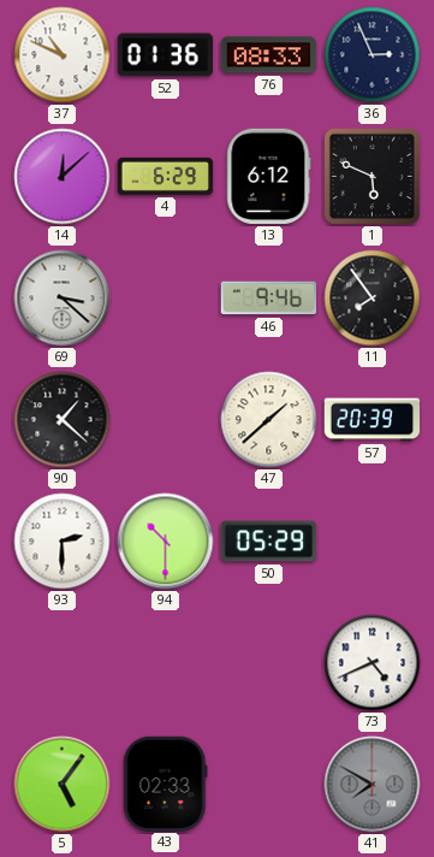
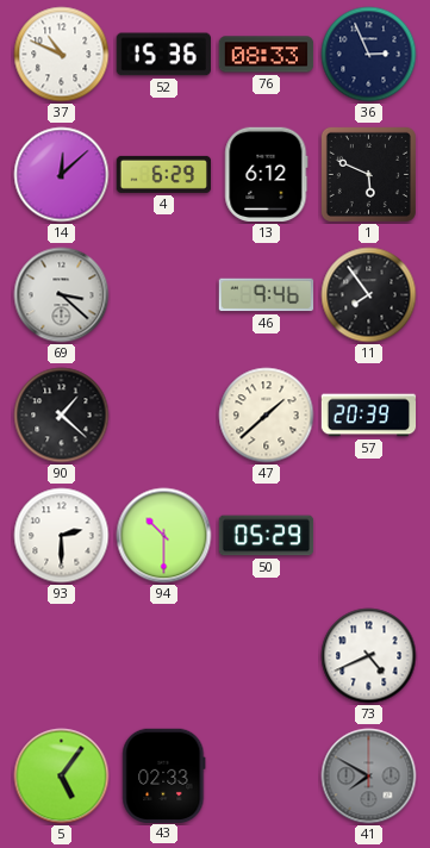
52: 01:36 -> 15:36
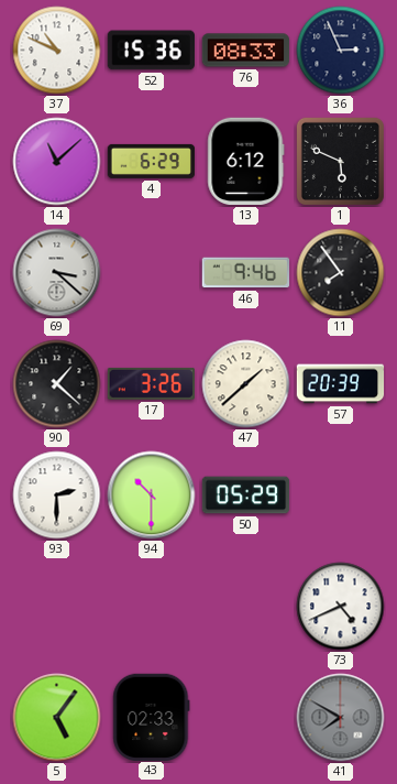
14: 12:08 -> 11:08
17: none -> 3:26
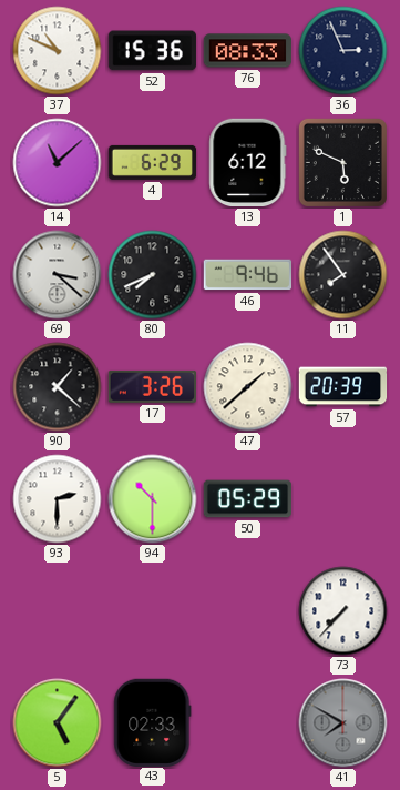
80: none -> 7:41
73: 4:41 -> 7:37
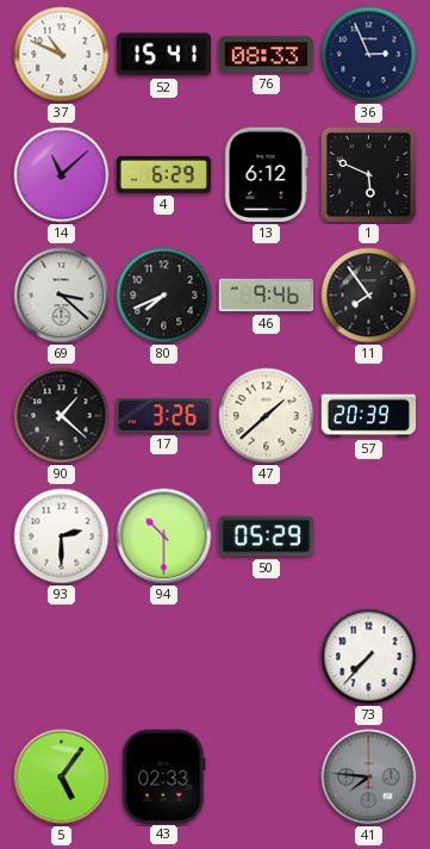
52: 15:36 -> 15:41
41: 7:50 -> 7:46
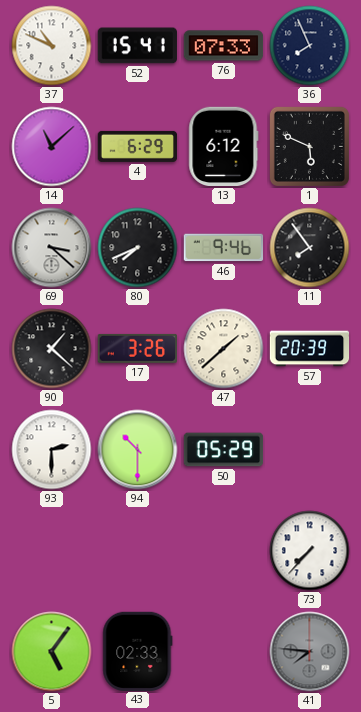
76: 08:33 -> 07:33
36: 2:56 -> 7:56
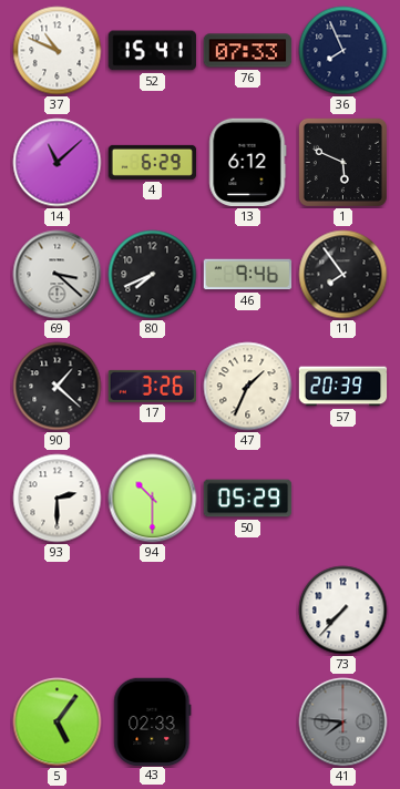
47: 1:38 -> 1:34
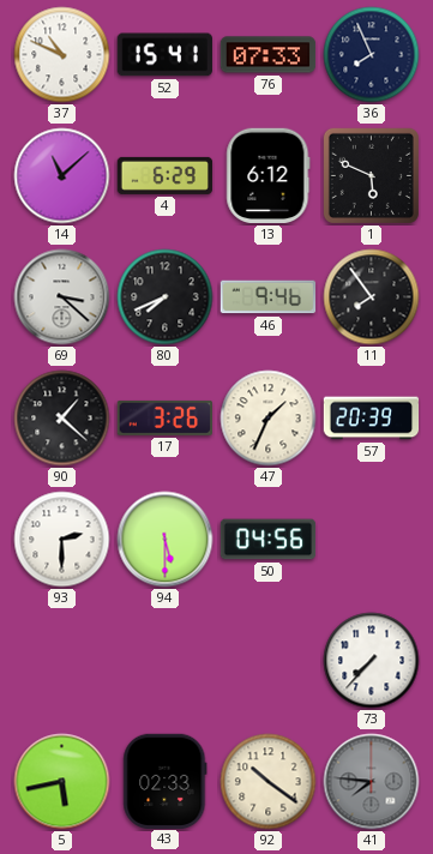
94: 10:30 -> 5:30
50: 05:29 -> 04:56
5: 5:06 -> 5:43
92: none -> 10:21
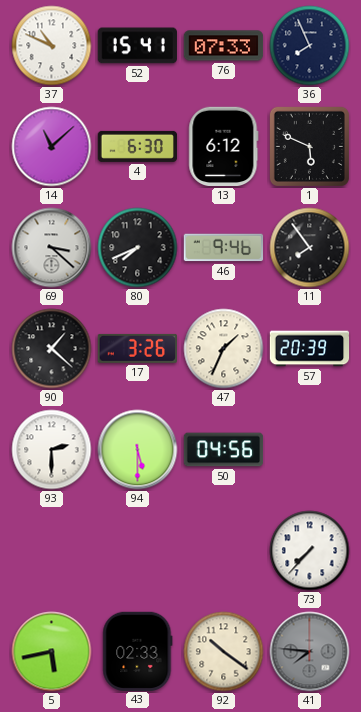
4: 6:29 -> 6:30
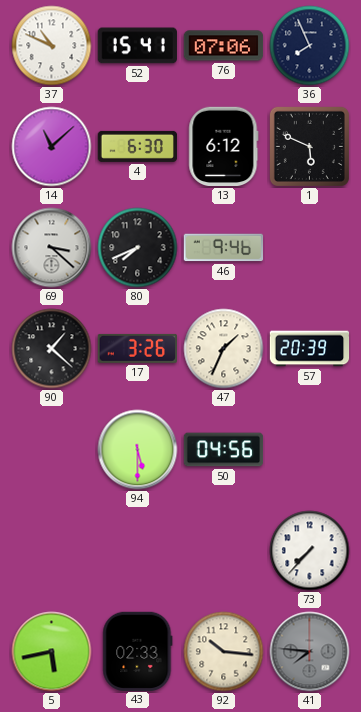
76: 07:33 -> 07:06
11: 7:54 -> none
93: 2:30 -> none
92: 10:21 -> 10:16
